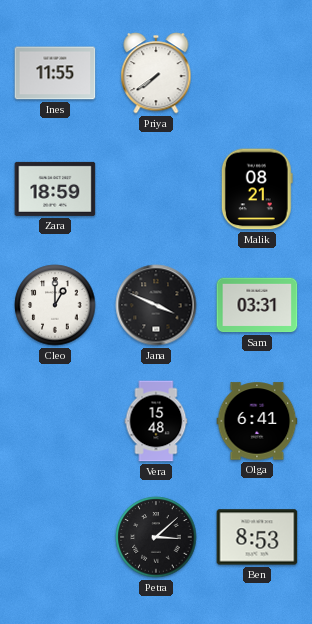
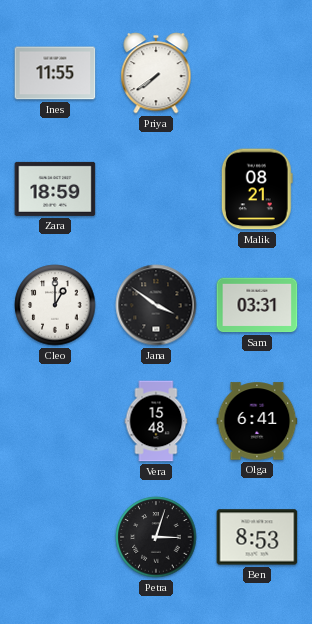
Jana: 3:49 -> 3:51
Petra: 3:08 -> 3:03
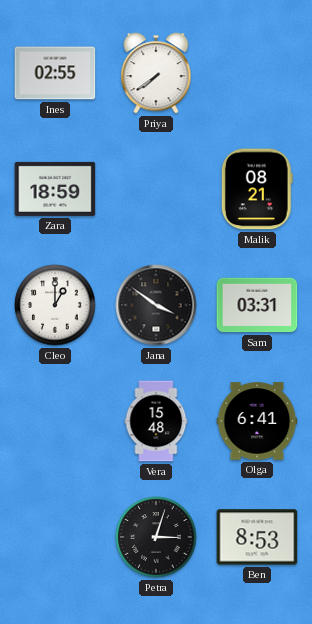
Ines: 11:55 -> 02:55
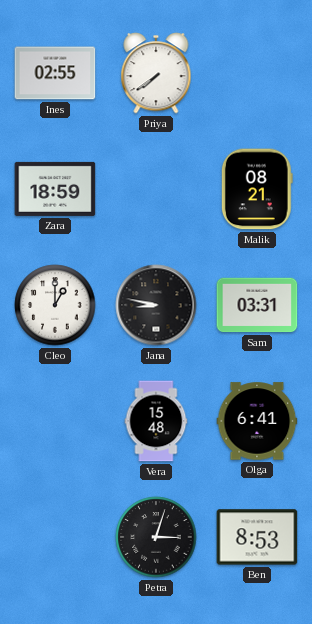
Jana: 3:51 -> 8:47
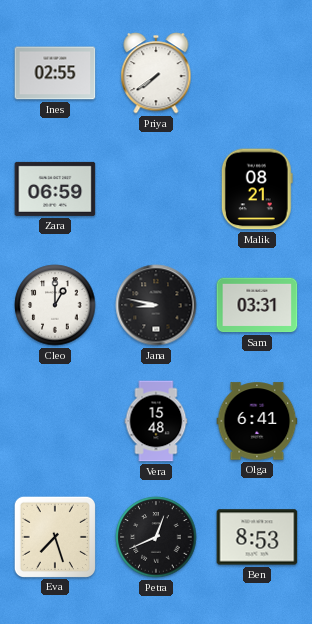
Zara: 18:59 -> 06:59
Eva: none -> 7:27
Petra: 3:03 -> 12:41
